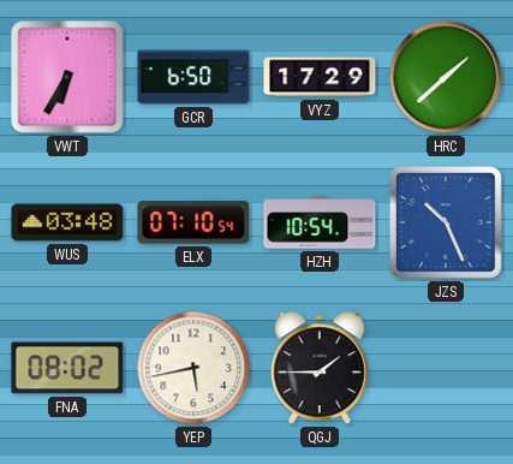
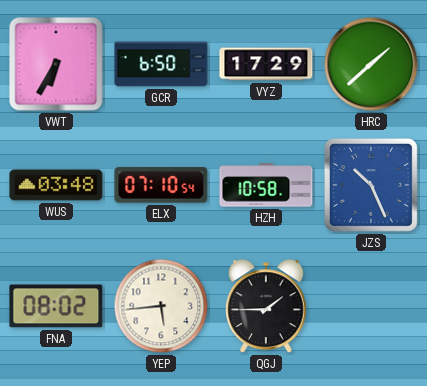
HZH: 10:54 -> 10:58
YEP: 5:43 -> 5:44
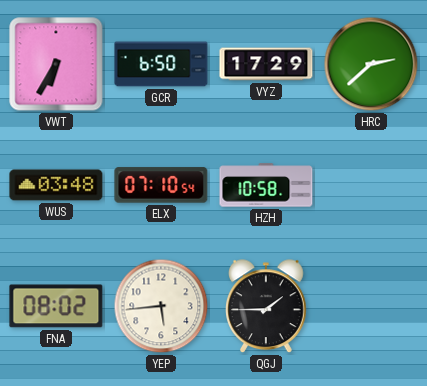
HRC: 1:38 -> 2:38
JZS: 10:26 -> none
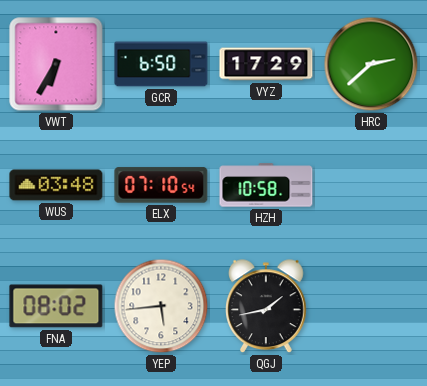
QGJ: 1:45 -> 1:43
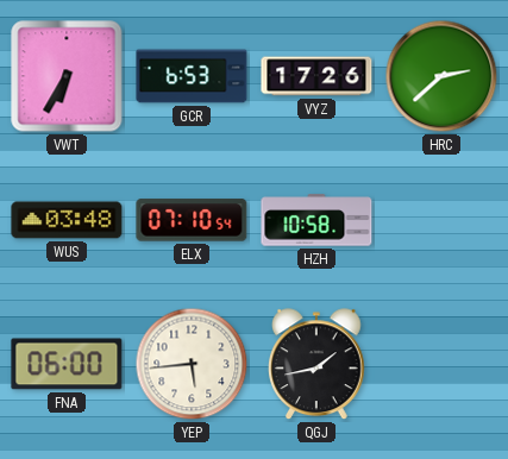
GCR: 6:50 -> 6:53
VYZ: 17:29 -> 17:26
FNA: 08:02 -> 06:00
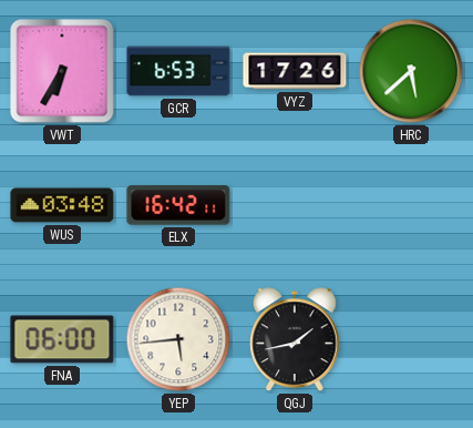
HRC: 2:38 -> 5:38
ELX: 07:10 -> 16:42
HZH: 10:58 -> none
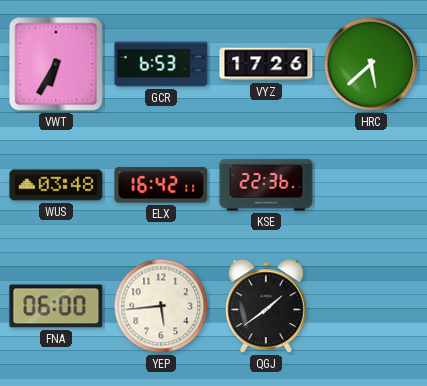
KSE: none -> 22:36
QGJ: 1:43 -> 1:39
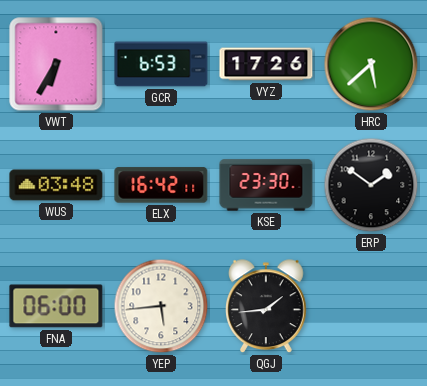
KSE: 22:36 -> 23:30
ERP: none -> 1:51
QGJ: 1:39 -> 1:44
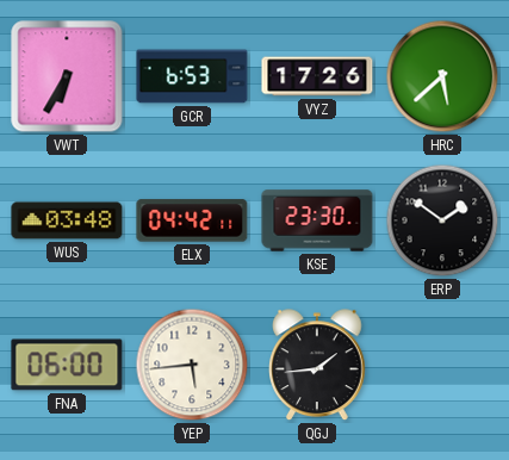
ELX: 16:42 -> 04:42
